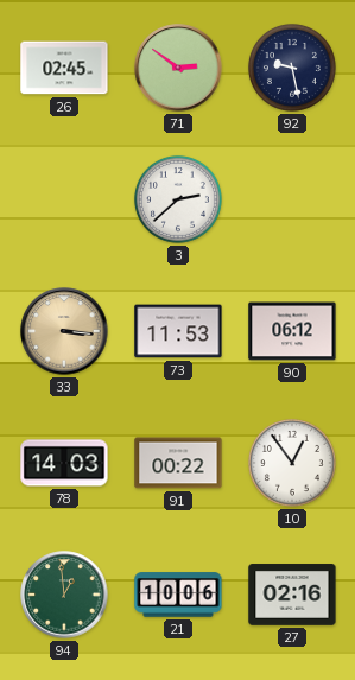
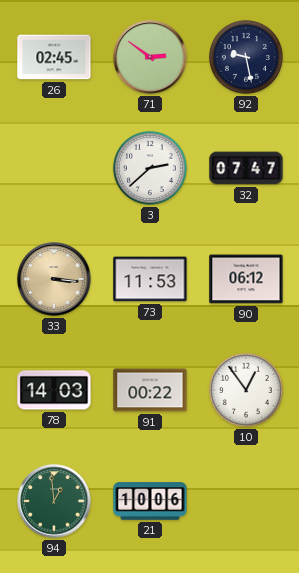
32: none -> 07:47
27: 02:16 -> none
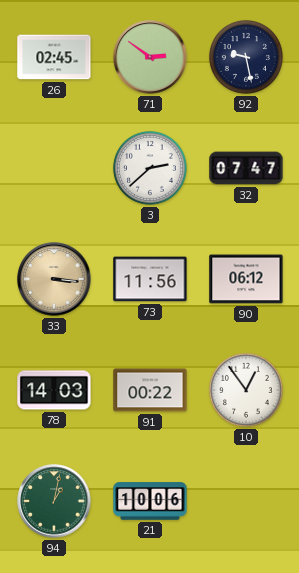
73: 11:53 -> 11:56
94: 12:59 -> 1:02
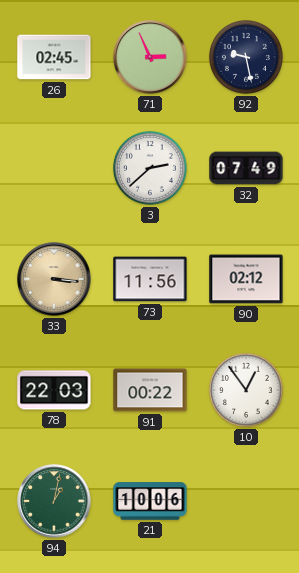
71: 2:51 -> 2:56
32: 07:47 -> 07:49
90: 06:12 -> 02:12
78: 14:03 -> 22:03
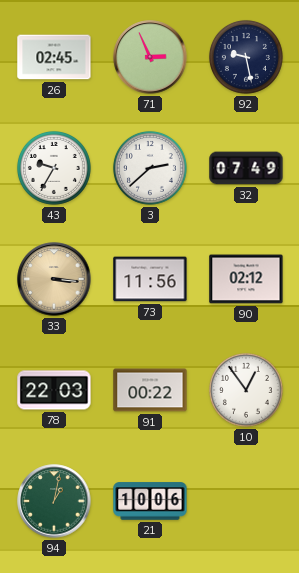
43: none -> 9:35
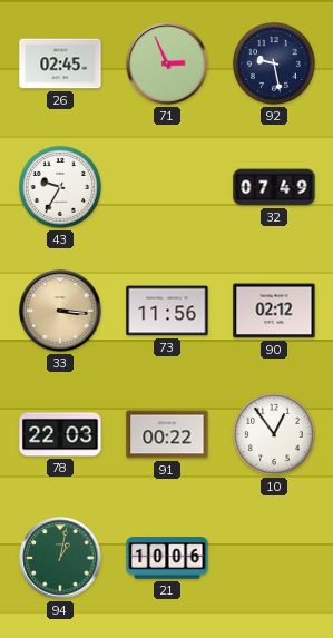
3: 2:38 -> none
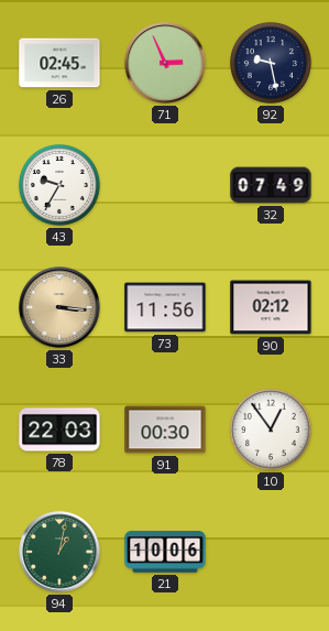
91: 00:22 -> 00:30
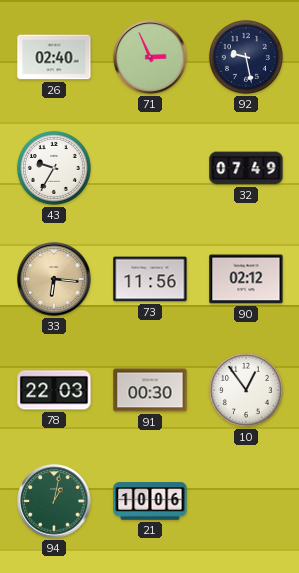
26: 02:45 -> 02:40
33: 3:16 -> 6:16
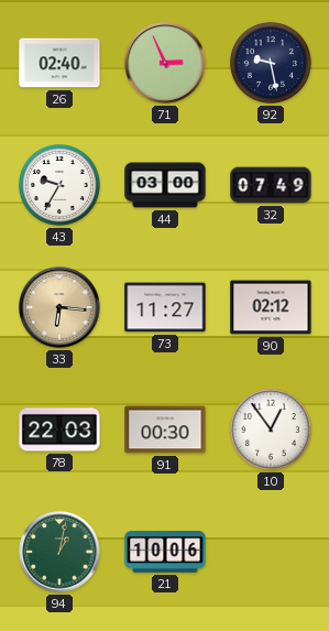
44: none -> 03:00
73: 11:56 -> 11:27
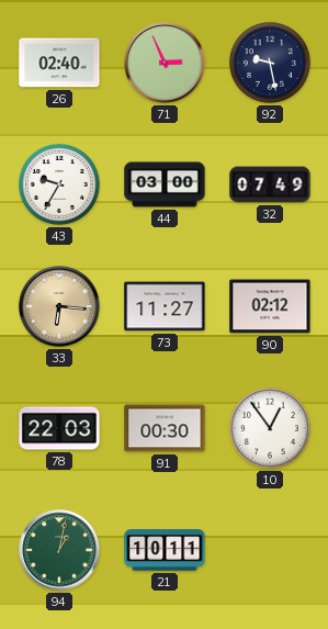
21: 10:06 -> 10:11
